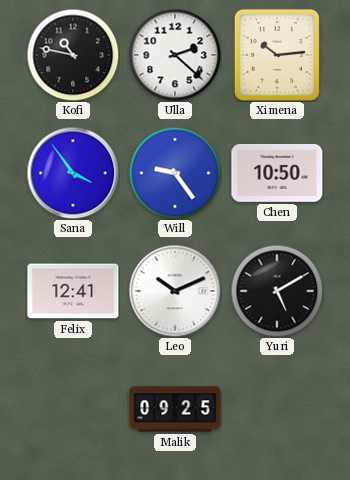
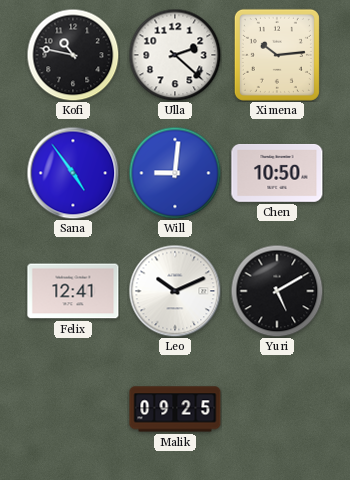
Sana: 3:54 -> 4:54
Will: 9:24 -> 9:01
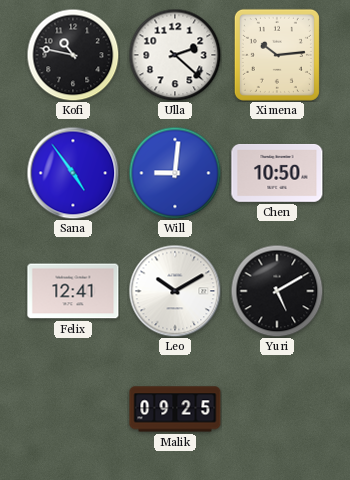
Leo: 10:11 -> 10:10
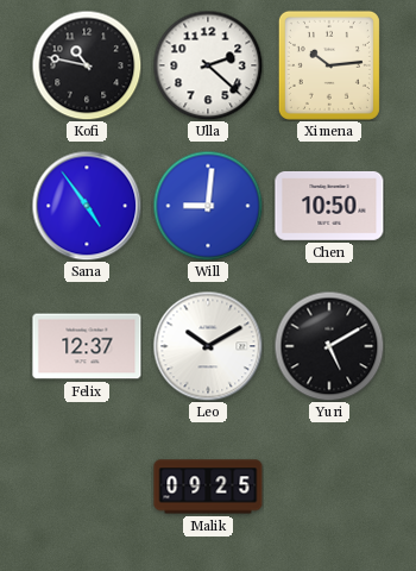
Felix: 12:41 -> 12:37
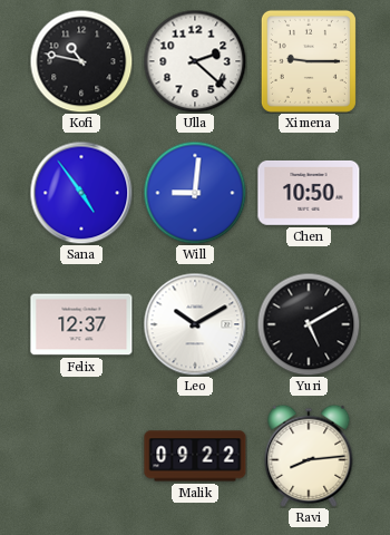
Ximena: 10:14 -> 9:15
Malik: 09:25 -> 09:22
Ravi: none -> 8:14
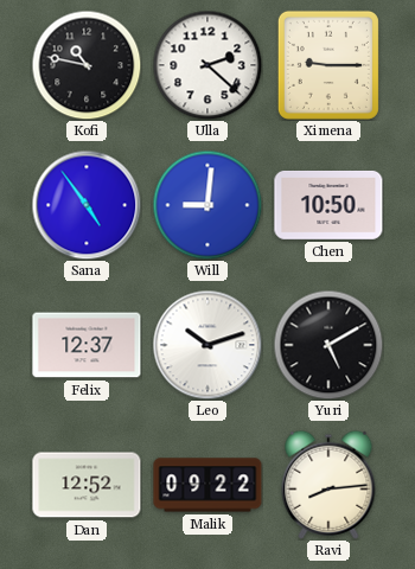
Leo: 10:10 -> 10:12
Dan: none -> 12:52
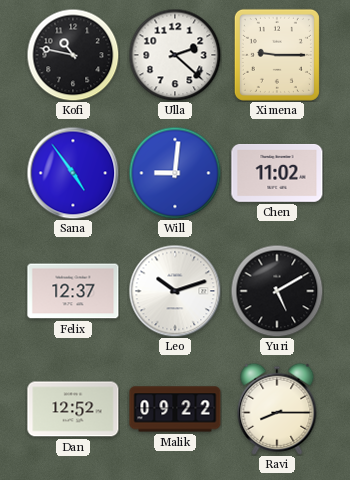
Chen: 10:50 -> 11:02
Ravi: 8:14 -> 8:15
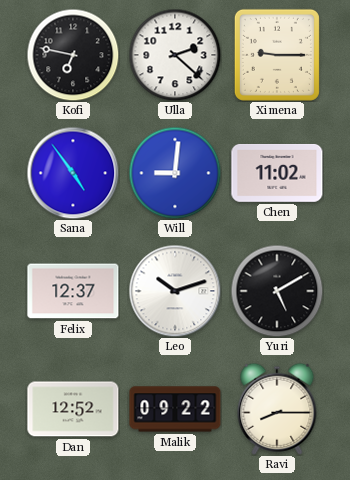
Kofi: 10:47 -> 6:47
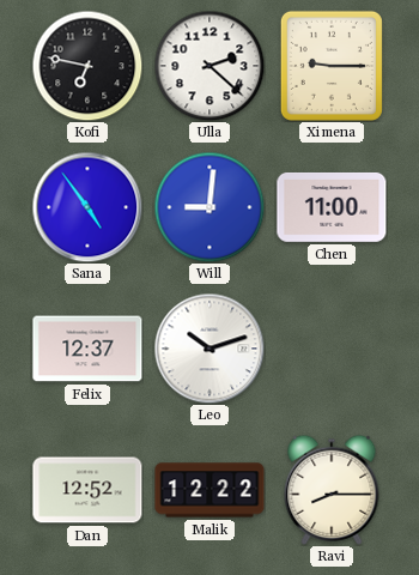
Chen: 11:02 -> 11:00
Yuri: 5:10 -> none
Malik: 09:22 -> 12:22
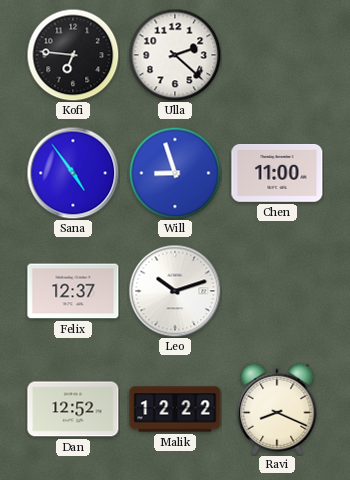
Kofi: 6:47 -> 6:46
Ximena: 9:15 -> none
Will: 9:01 -> 8:57
Ravi: 8:15 -> 8:19
